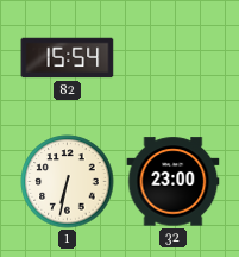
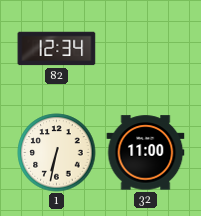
82: 15:54 -> 12:34
32: 23:00 -> 11:00
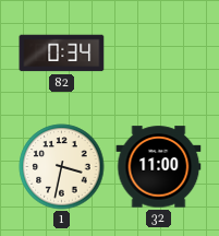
82: 12:34 -> 0:34
1: 6:32 -> 3:32
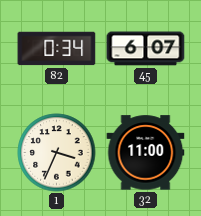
45: none -> 6:07
1: 3:32 -> 3:34
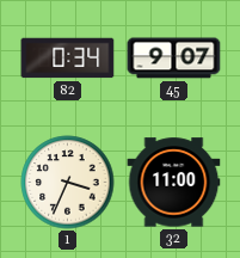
45: 6:07 -> 9:07
